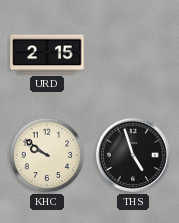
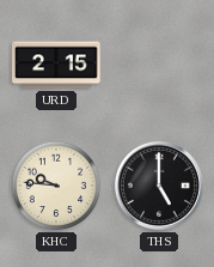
KHC: 9:51 -> 9:46
THS: 4:57 -> 5:00
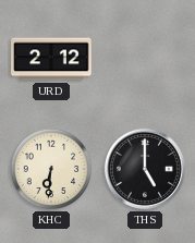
URD: 2:15 -> 2:12
KHC: 9:46 -> 6:31
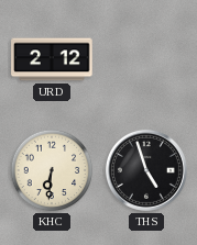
THS: 5:00 -> 4:57
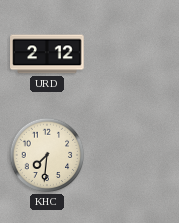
KHC: 6:31 -> 7:31
THS: 4:57 -> none
